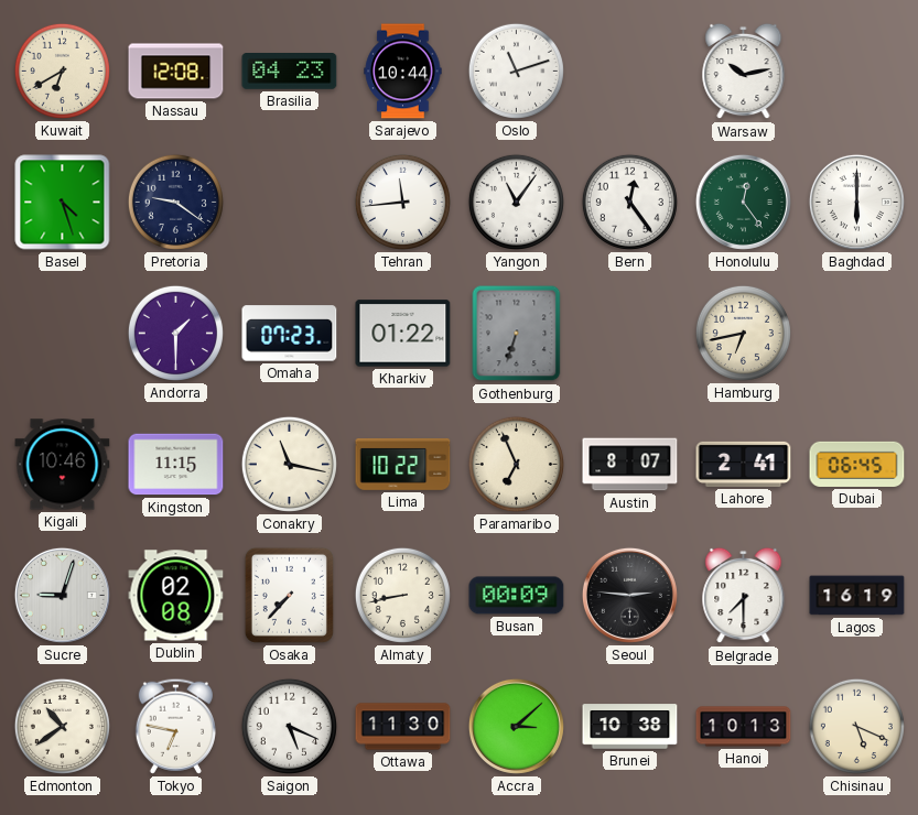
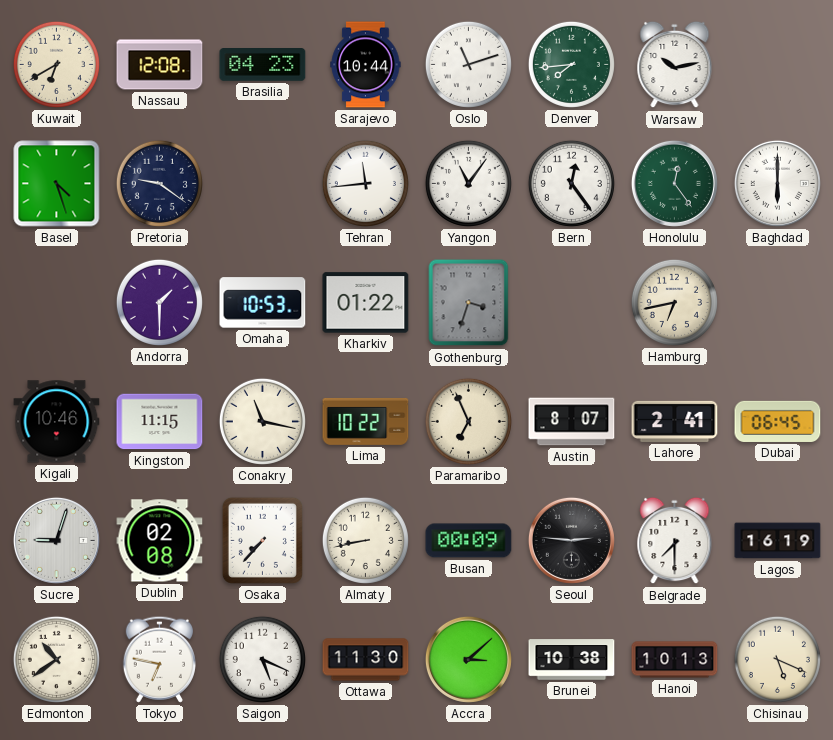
Denver: none -> 7:44
Omaha: 07:23 -> 10:53
Gothenburg: 6:33 -> 3:33
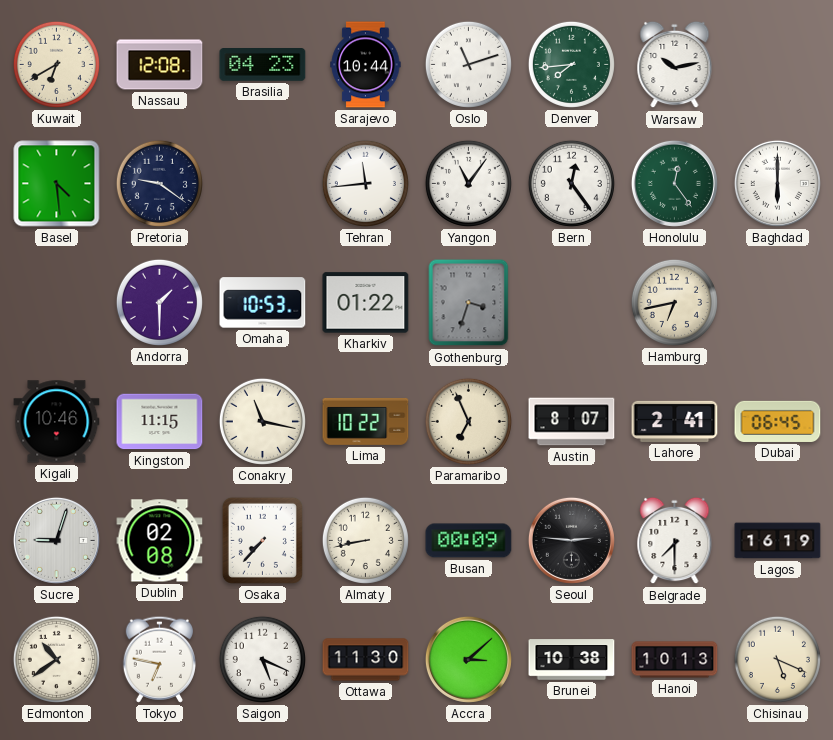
Basel: 4:27 -> 4:29
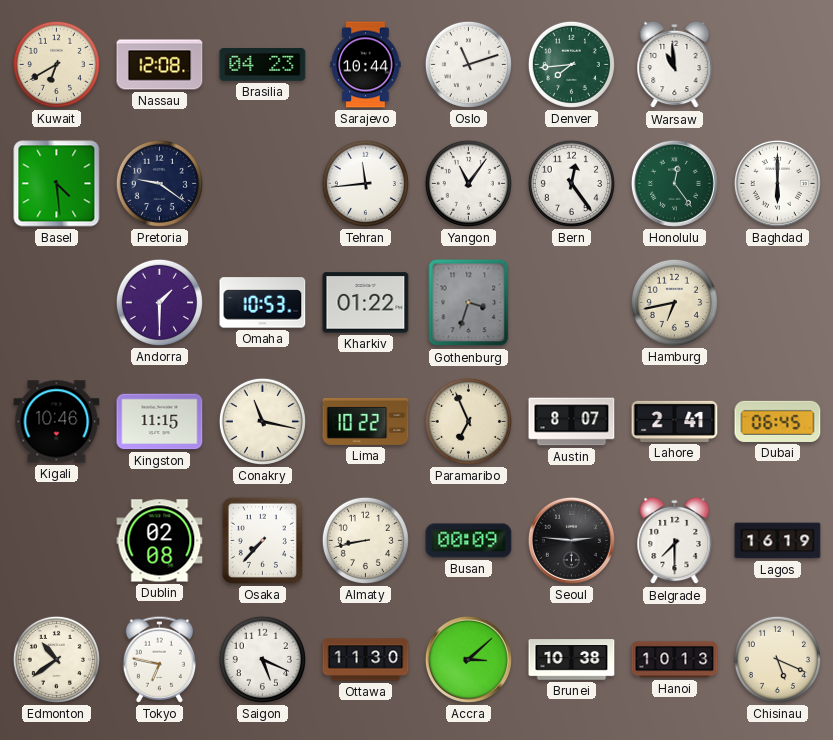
Warsaw: 10:13 -> 10:59
Sucre: 9:03 -> none
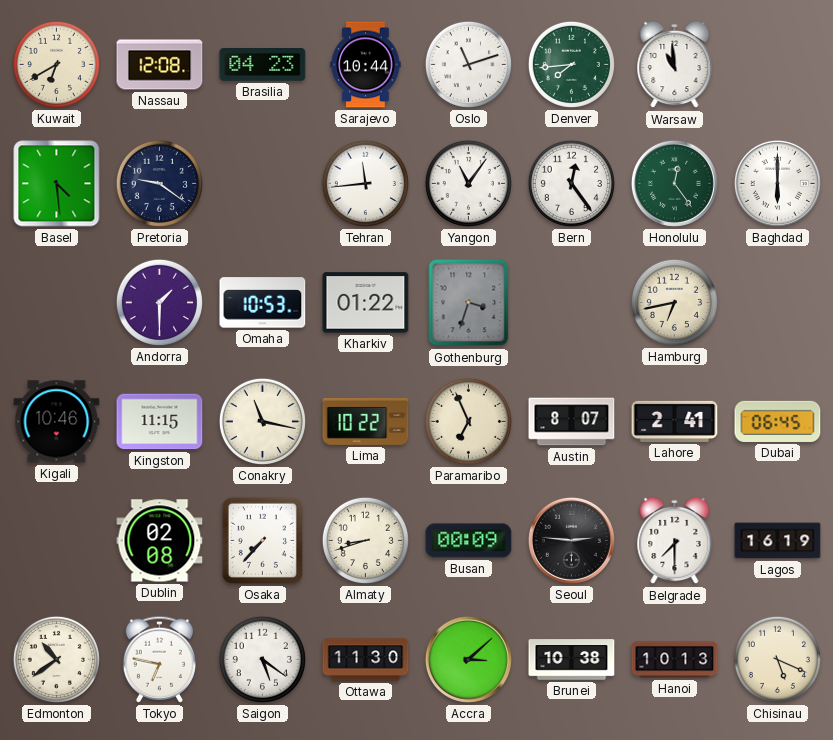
Almaty: 8:43 -> 8:42
Saigon: 5:19 -> 5:21
